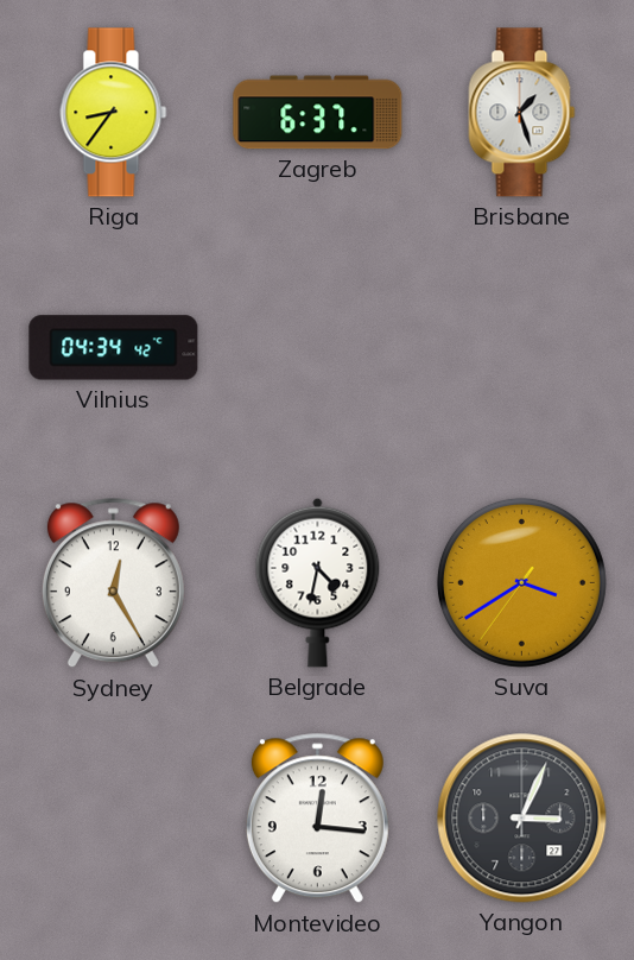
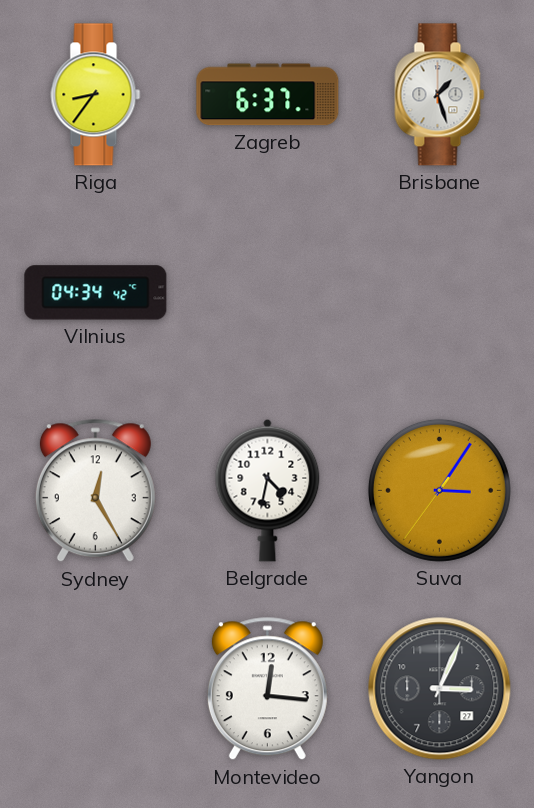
Suva: 3:39 -> 3:05
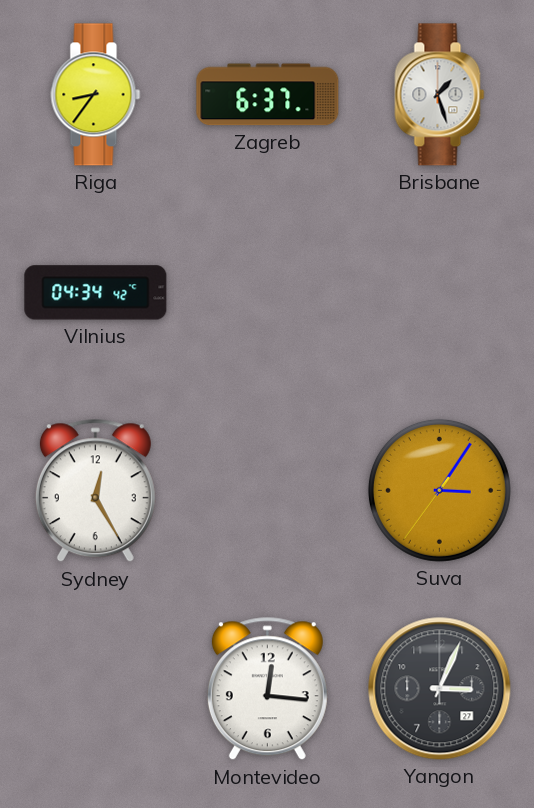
Belgrade: 4:32 -> none
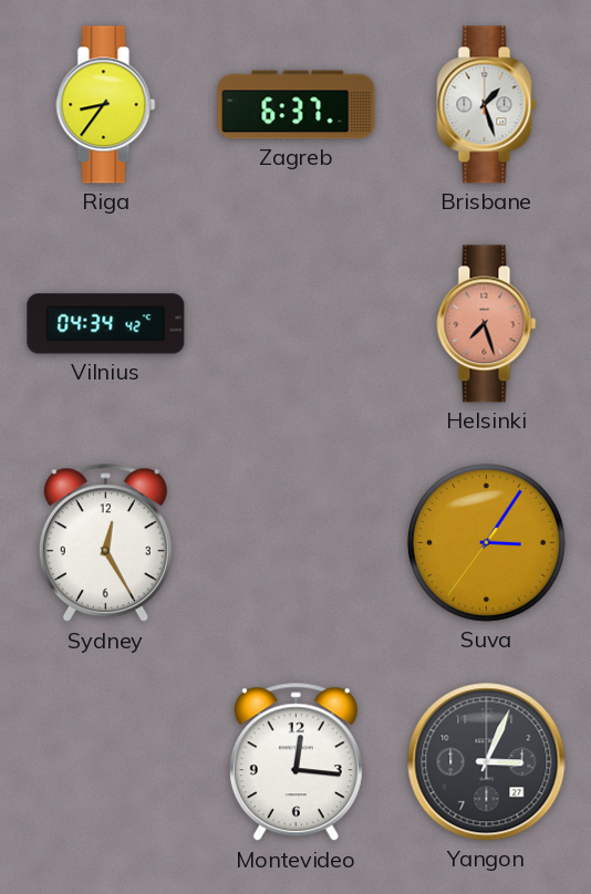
Helsinki: none -> 7:27
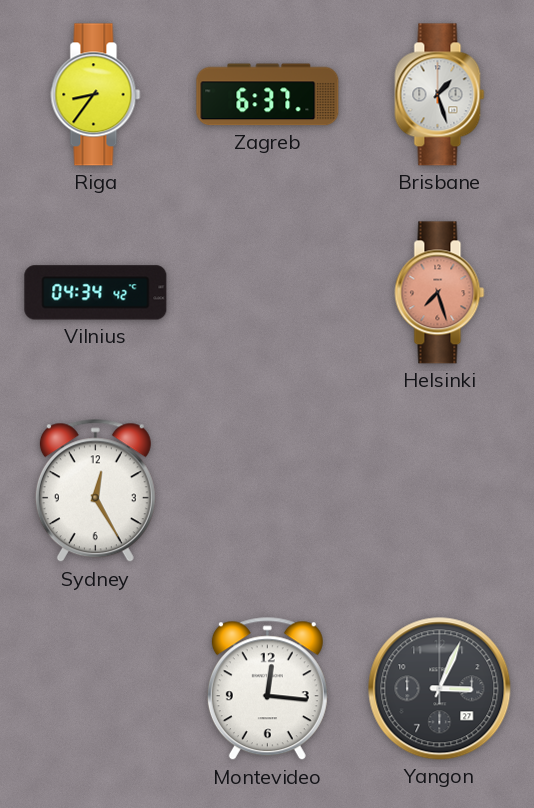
Suva: 3:05 -> none
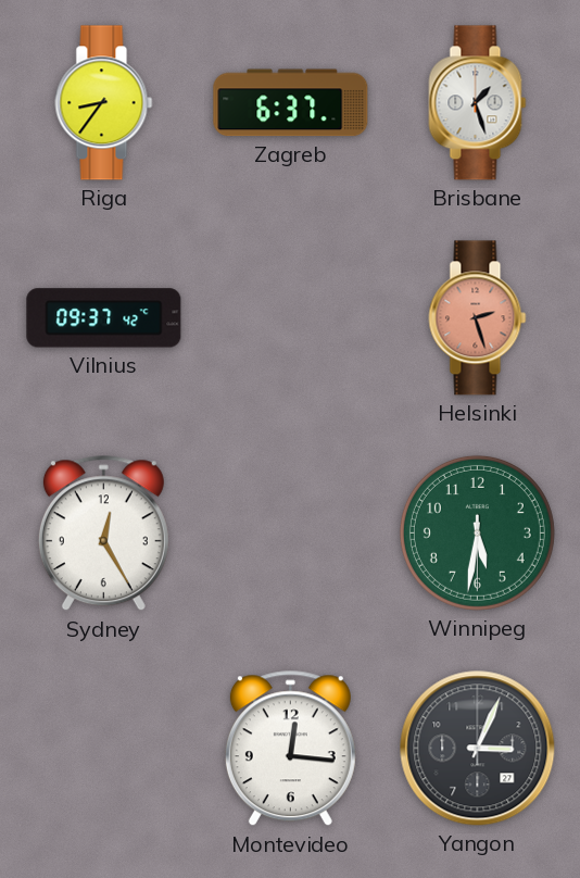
Vilnius: 04:34 -> 09:37
Helsinki: 7:27 -> 2:27
Winnipeg: none -> 5:31
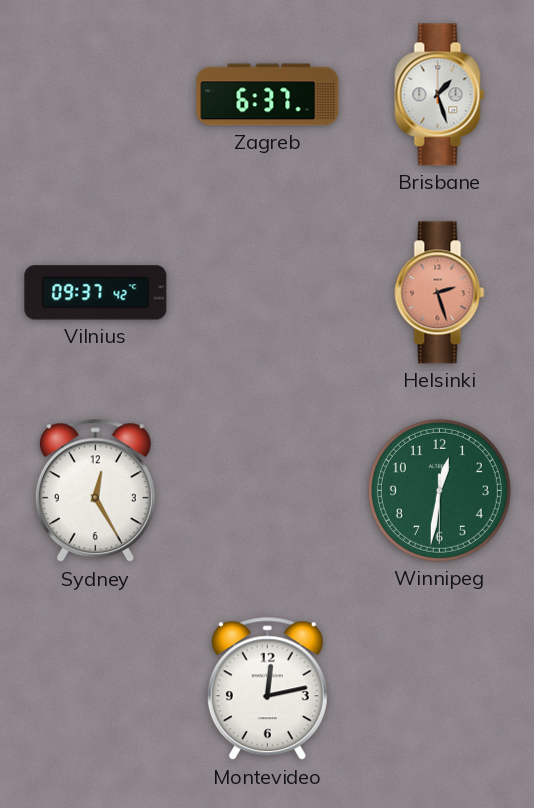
Riga: 8:36 -> none
Winnipeg: 5:31 -> 12:31
Montevideo: 12:16 -> 12:13
Yangon: 3:04 -> none
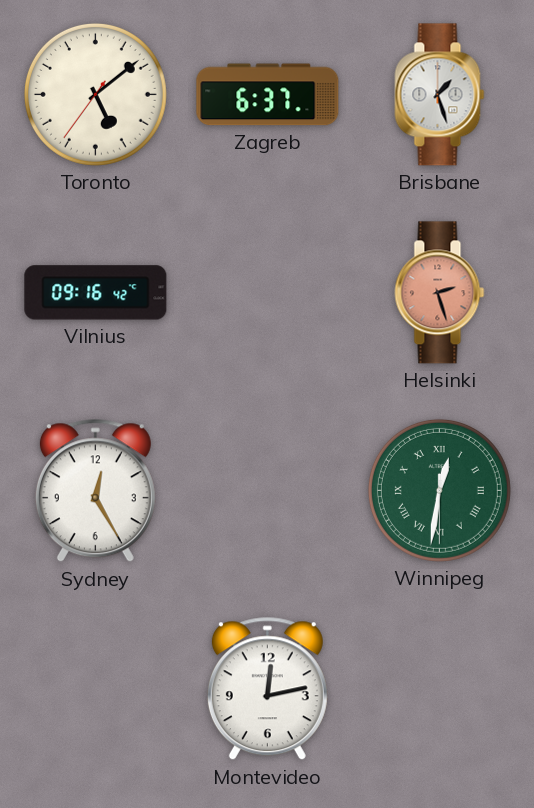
Toronto: none -> 5:08
Vilnius: 09:37 -> 09:16
Winnipeg numerals: Arabic -> Roman
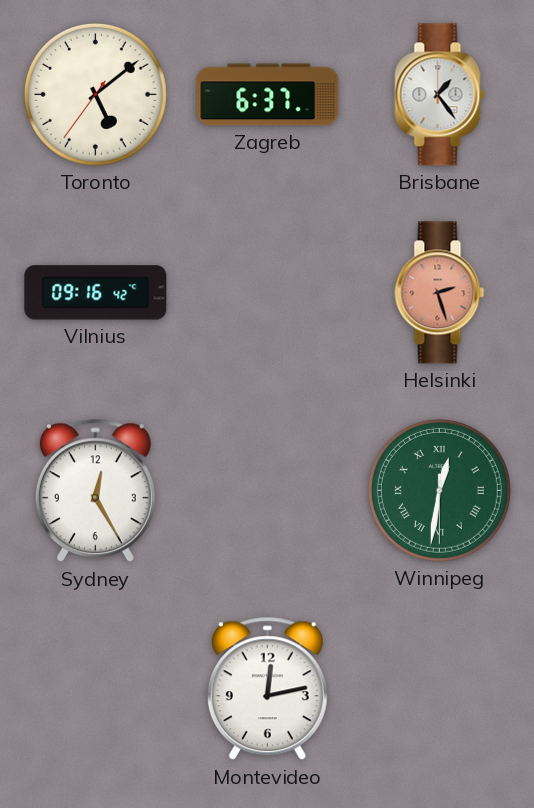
Brisbane: 1:27 -> 1:24
